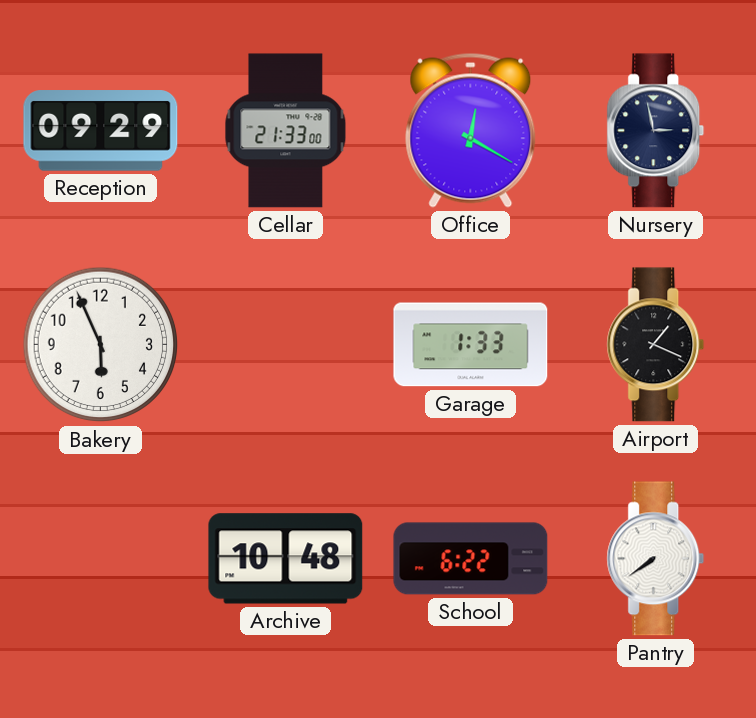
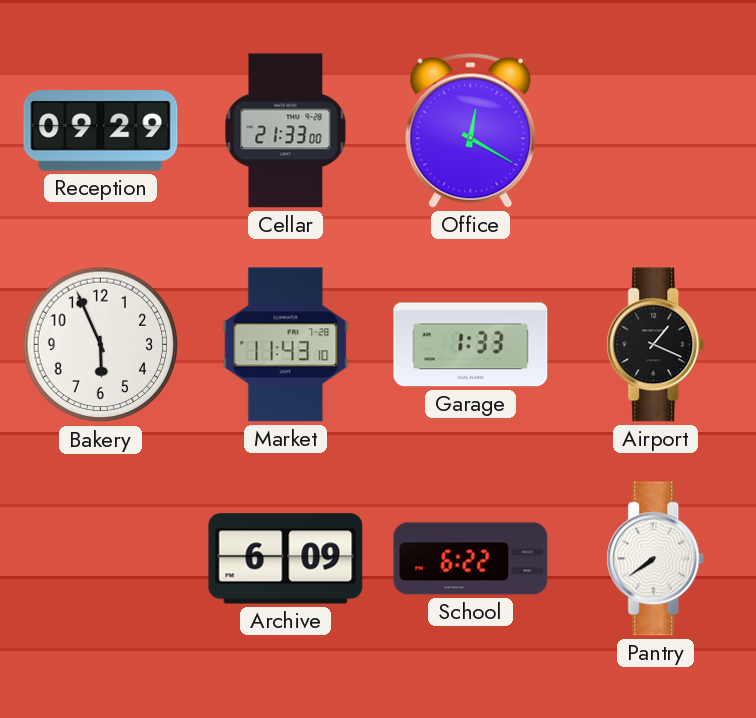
Nursery: 2:58 -> none
Market: none -> 11:43
Archive: 10:48 -> 6:09
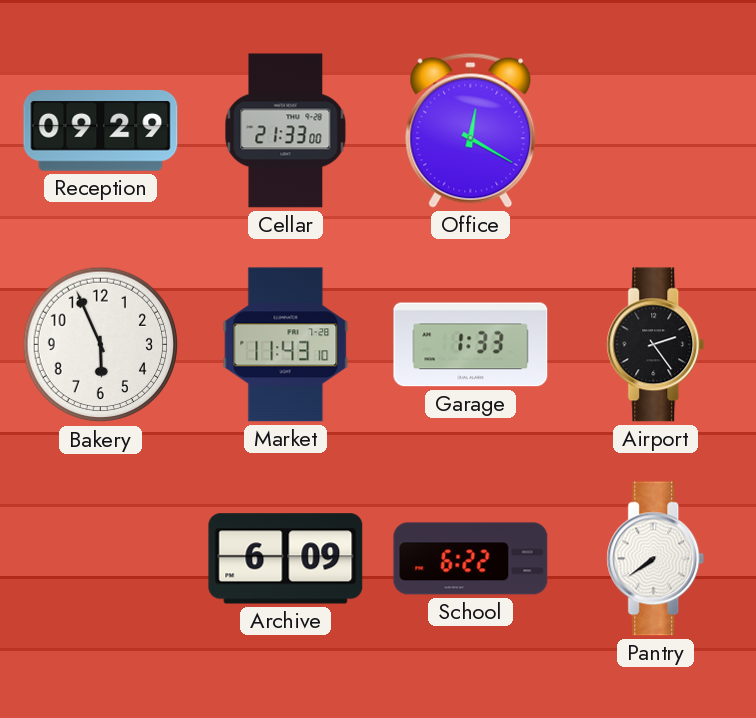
Airport: 1:19 -> 2:24
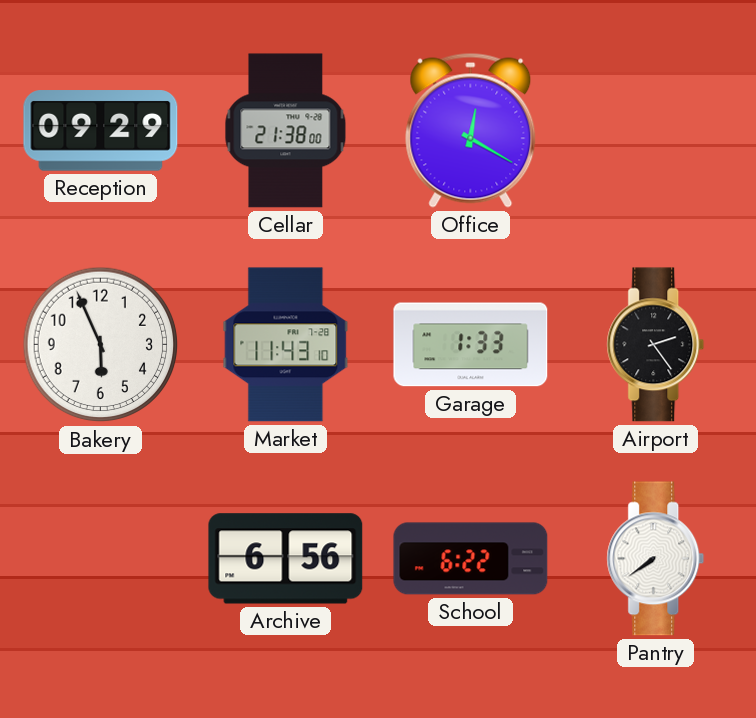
Cellar: 21:33 -> 21:38
Archive: 6:09 -> 6:56
